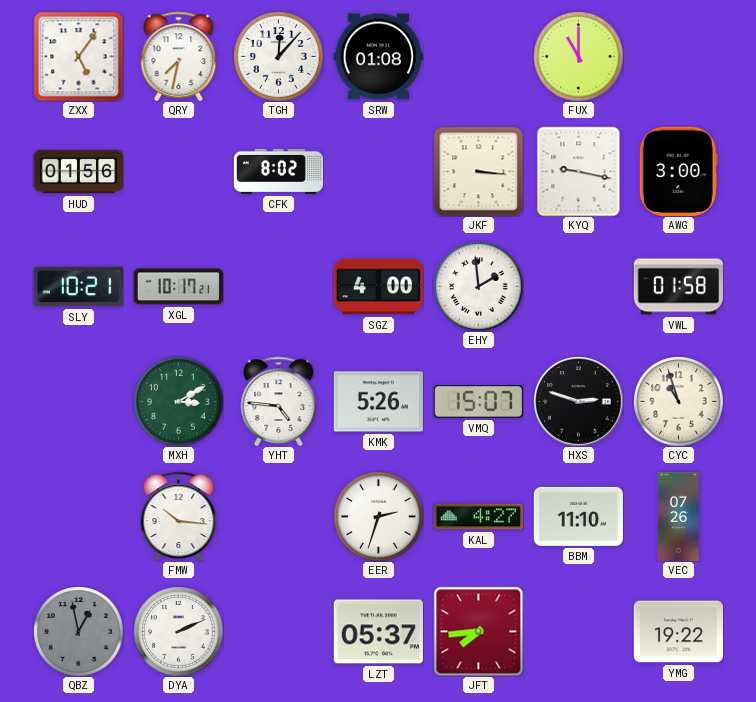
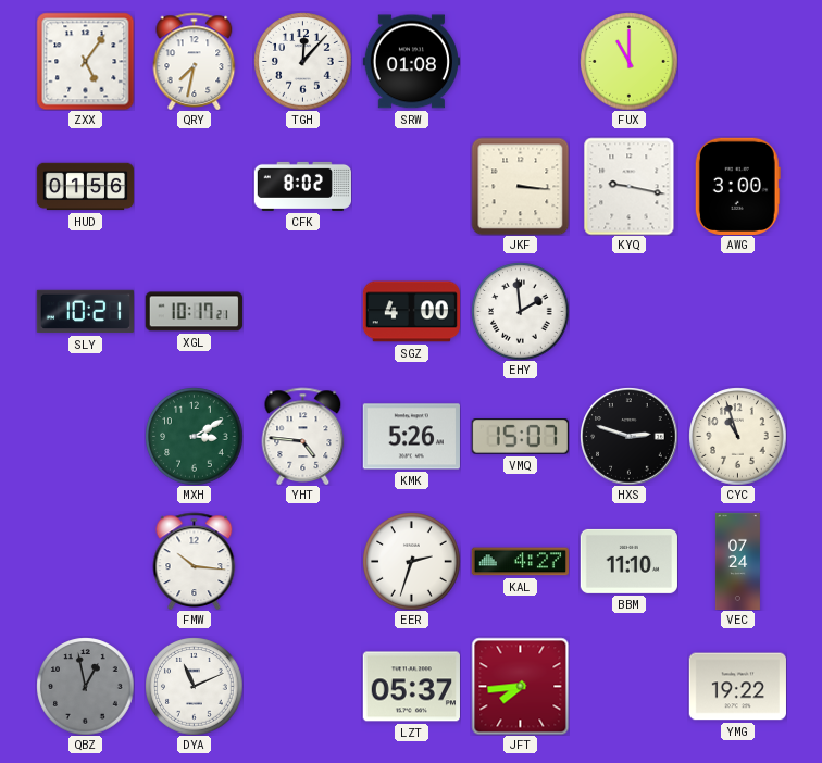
VWL: 01:58 -> none
VEC: 07:26 -> 07:24
DYA: 2:11 -> 11:11
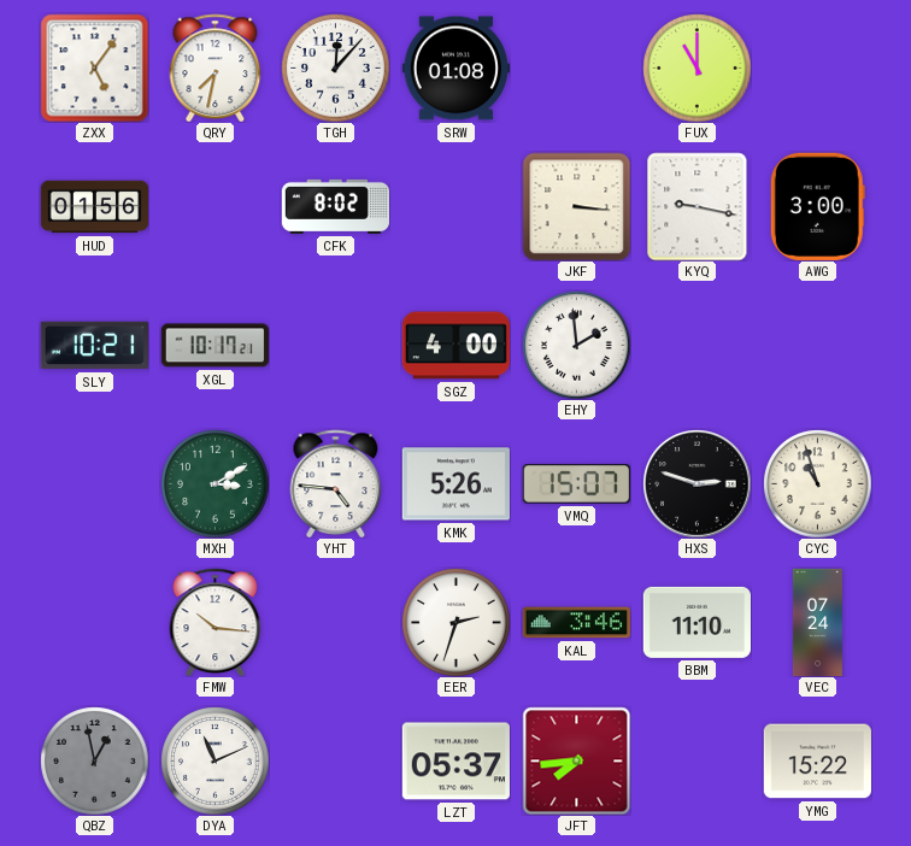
KAL: 4:27 -> 3:46
YMG: 19:22 -> 15:22
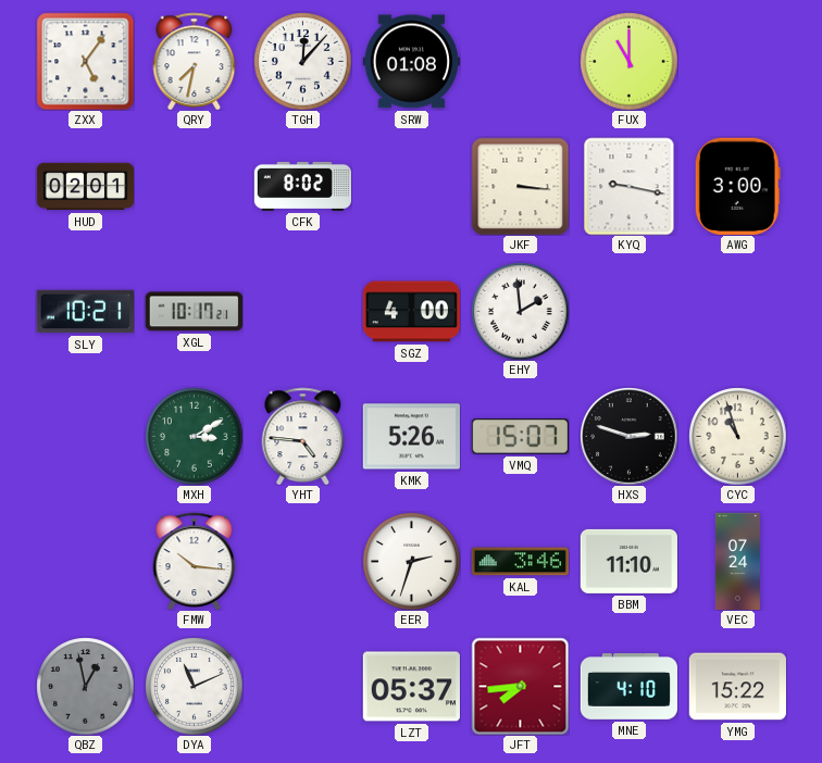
HUD: 01:56 -> 02:01
MNE: none -> 4:10
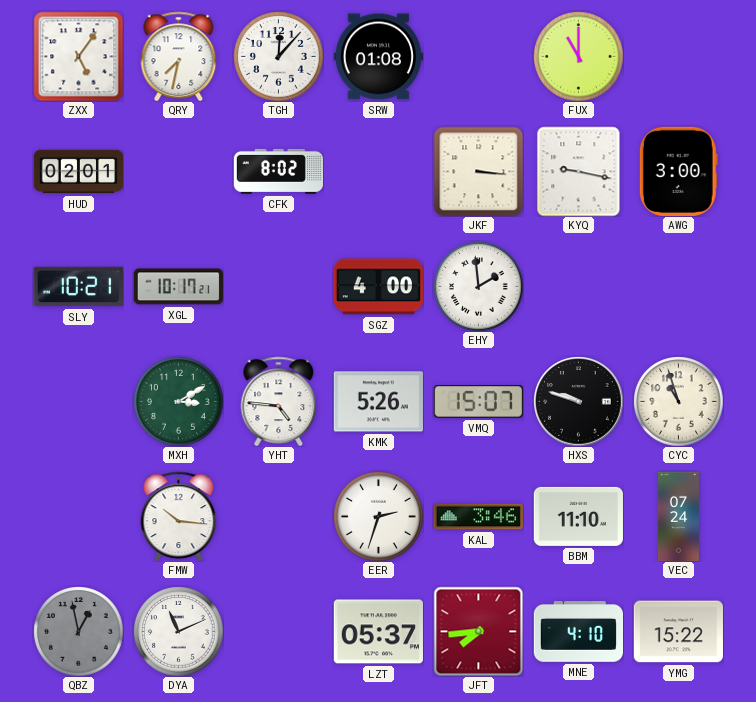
HXS: 2:48 -> 9:48
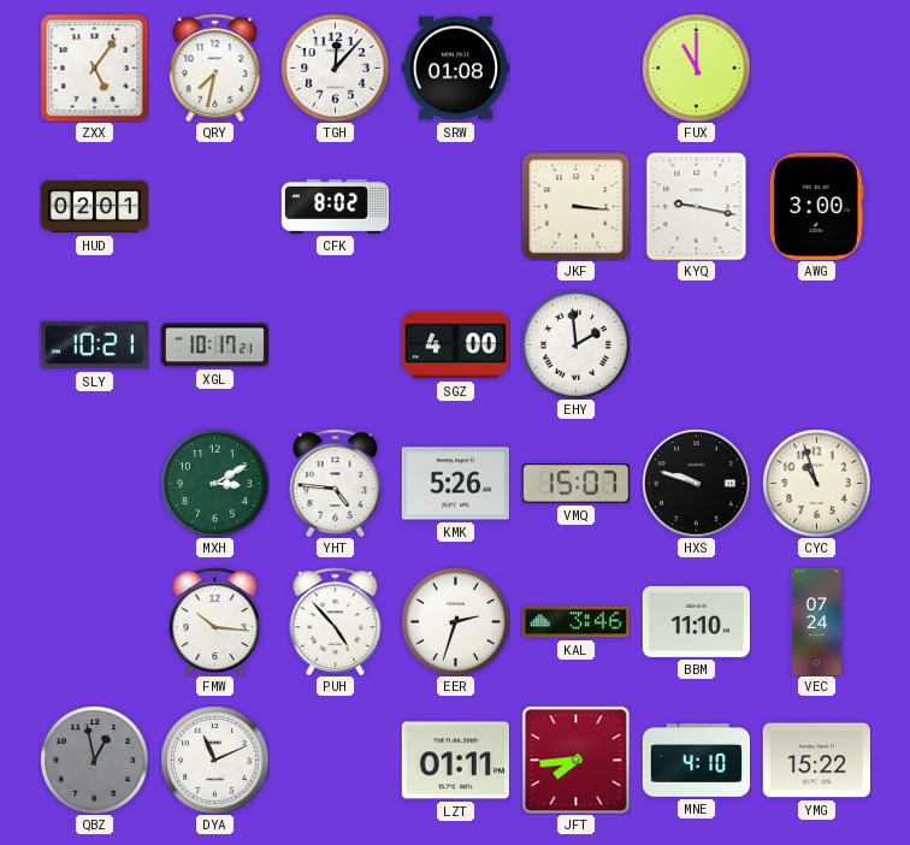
PUH: none -> 4:53
LZT: 05:37 -> 01:11
